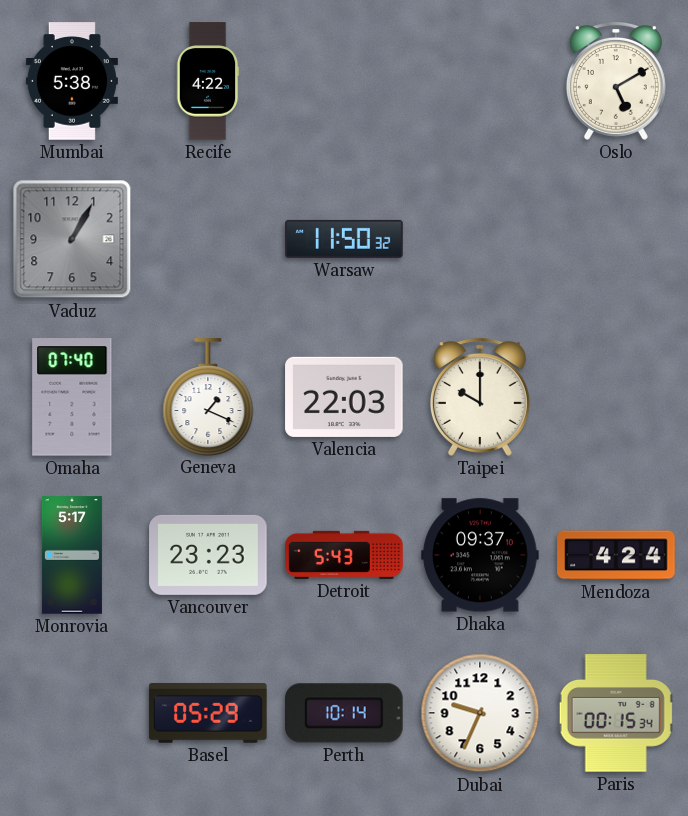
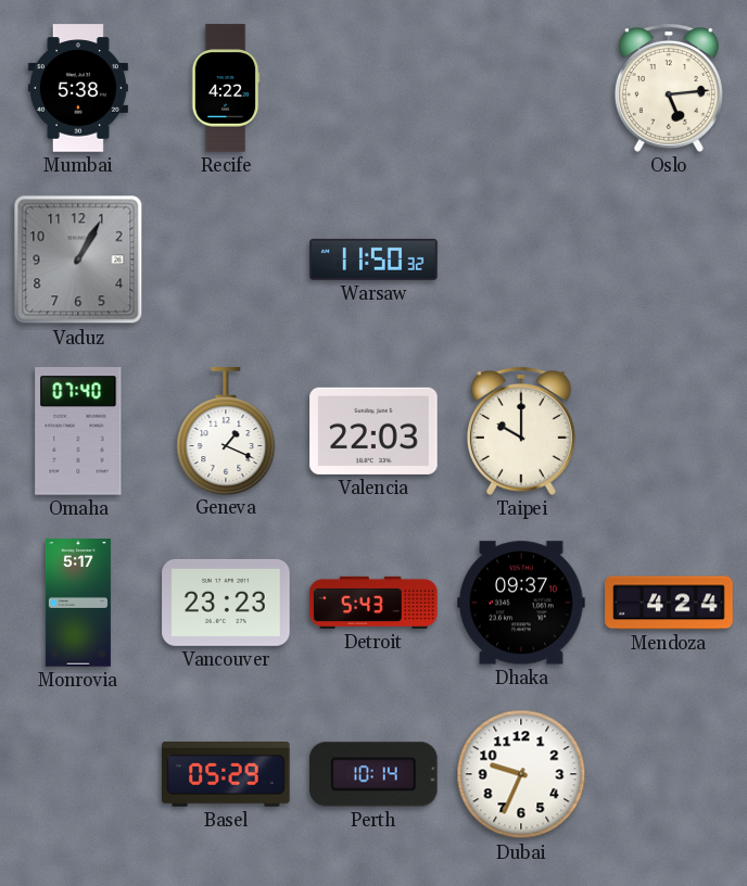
Oslo: 5:10 -> 5:14
Paris: 00:15 -> none
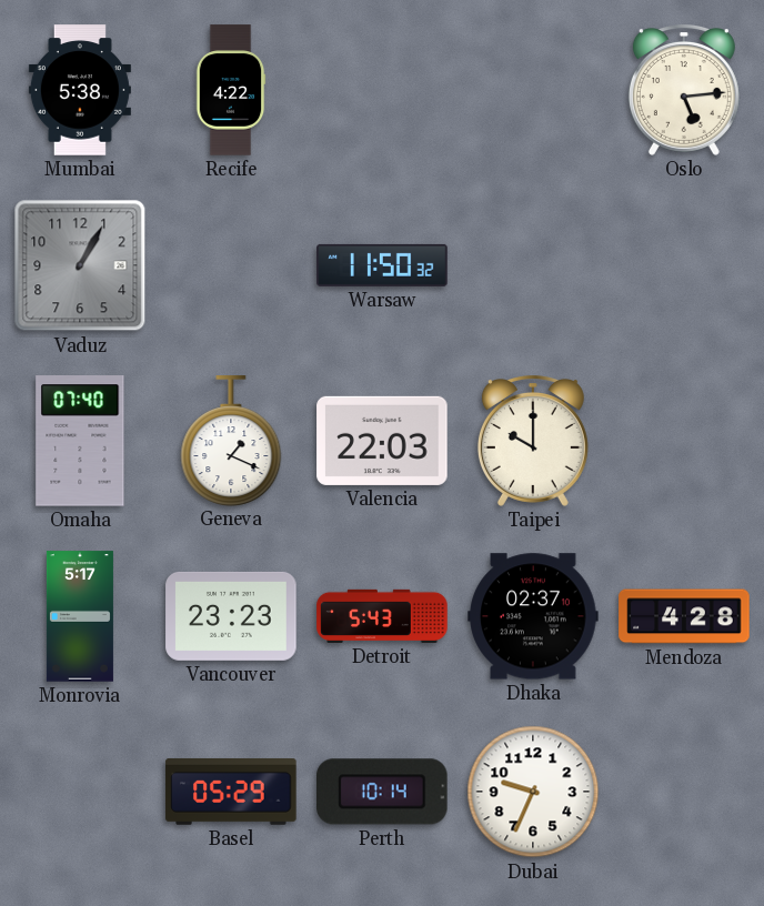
Dhaka: 09:37 -> 02:37
Mendoza: 4:24 -> 4:28
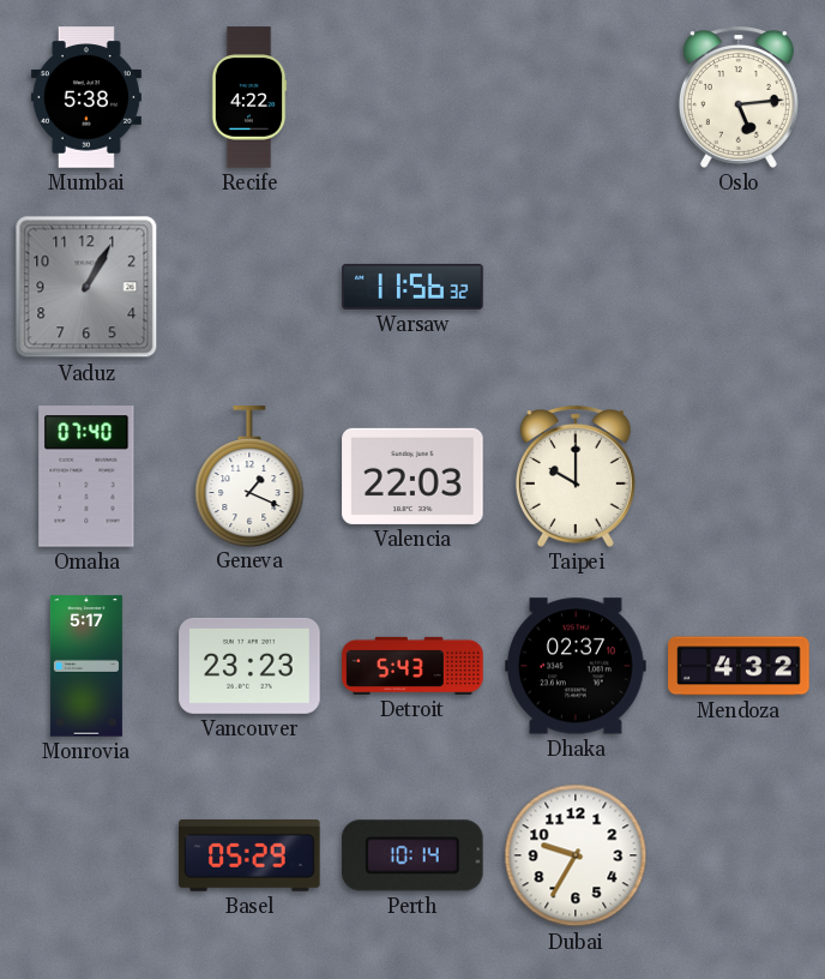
Warsaw: 11:50 -> 11:56
Mendoza: 4:28 -> 4:32
Dubai: 9:34 -> 9:35
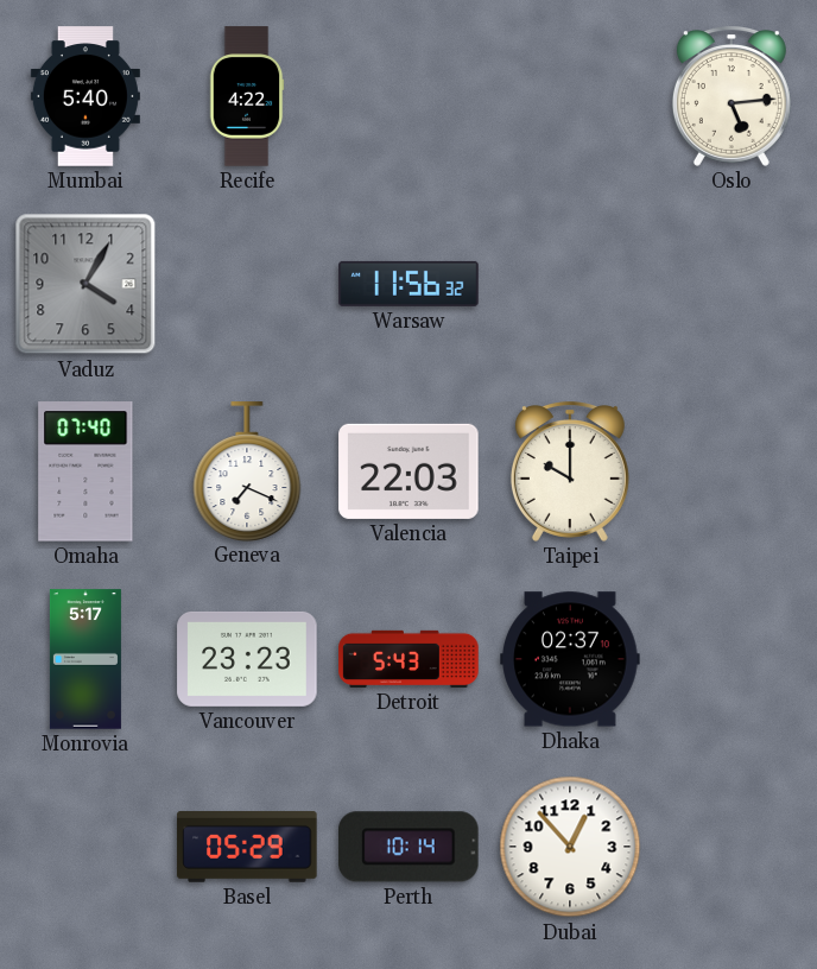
Mumbai: 5:38 -> 5:40
Vaduz: 1:05 -> 4:05
Geneva: 1:19 -> 7:19
Mendoza: 4:32 -> none
Dubai: 9:35 -> 12:53
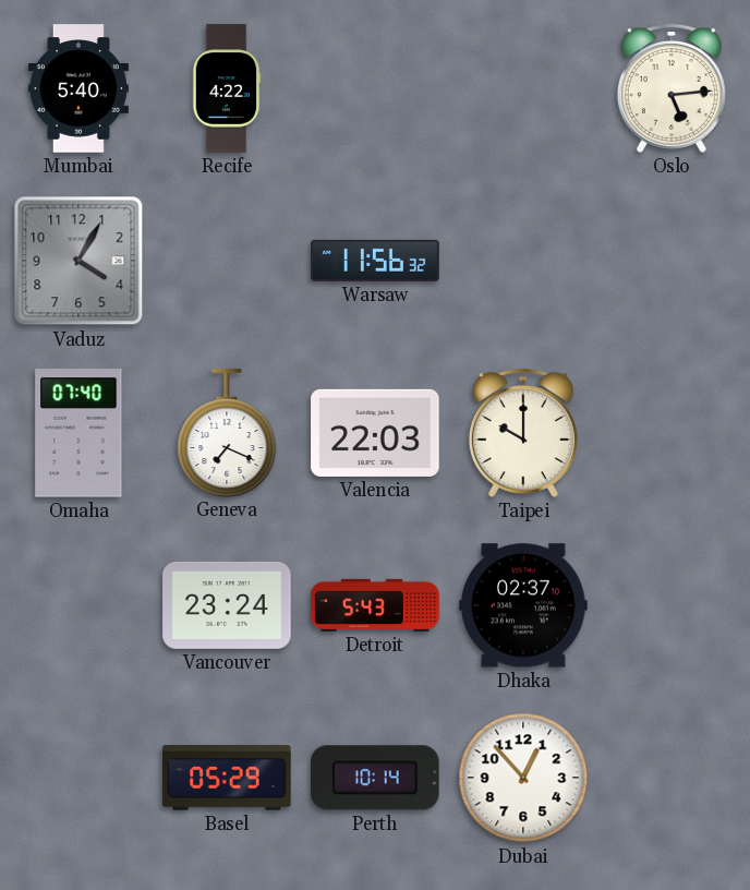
Monrovia: 5:17 -> none
Vancouver: 23:23 -> 23:24
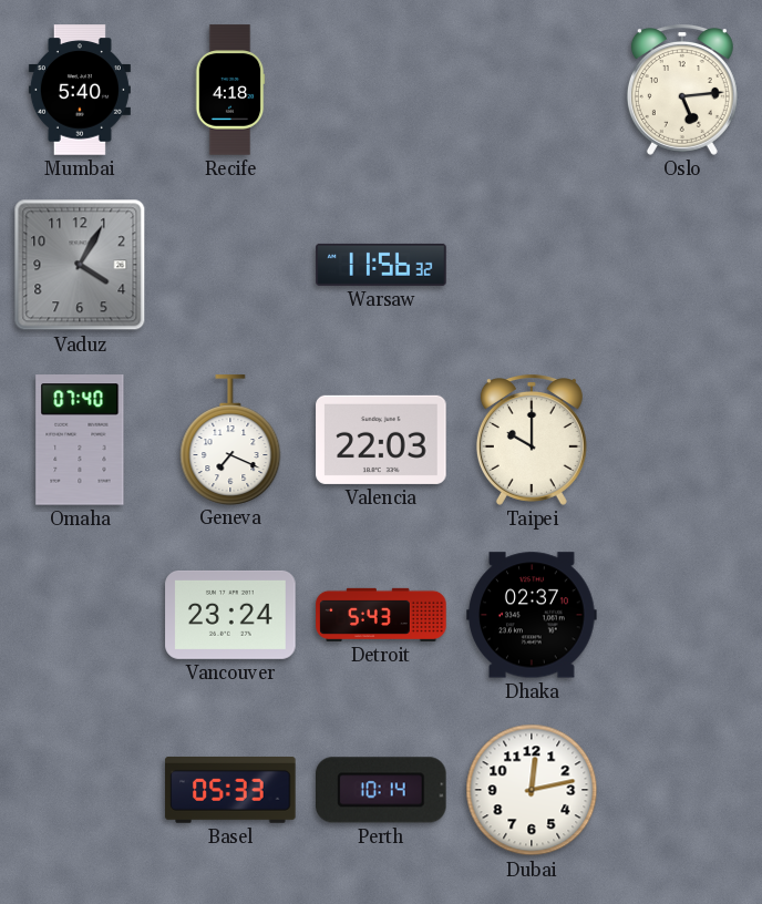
Recife: 4:22 -> 4:18
Basel: 05:29 -> 05:33
Dubai: 12:53 -> 12:13
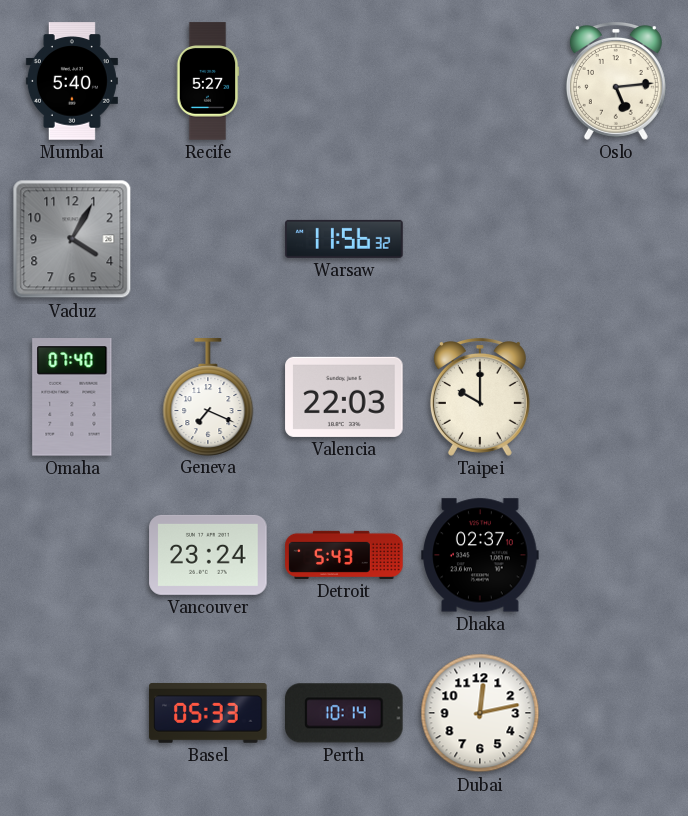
Recife: 4:18 -> 5:27
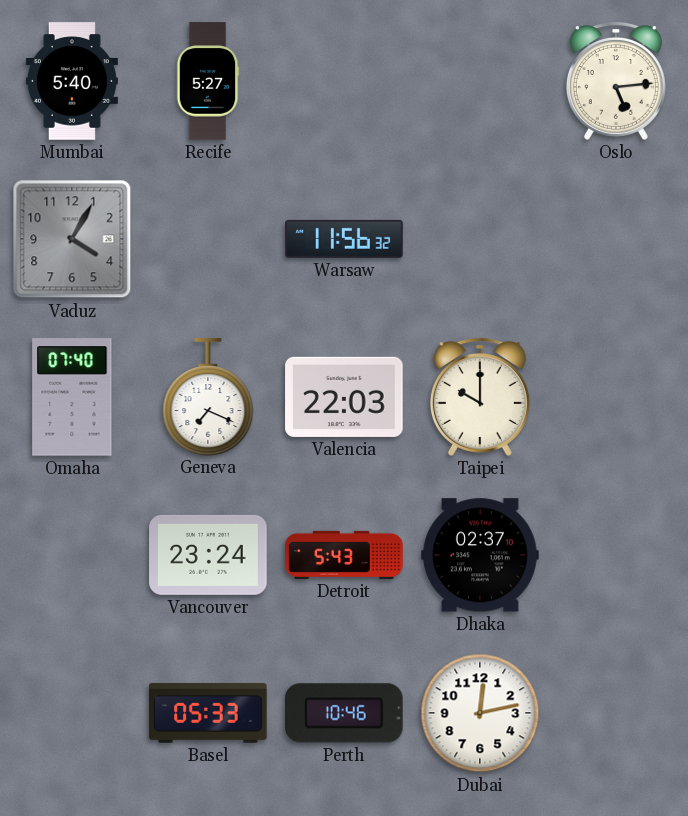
Perth: 10:14 -> 10:46
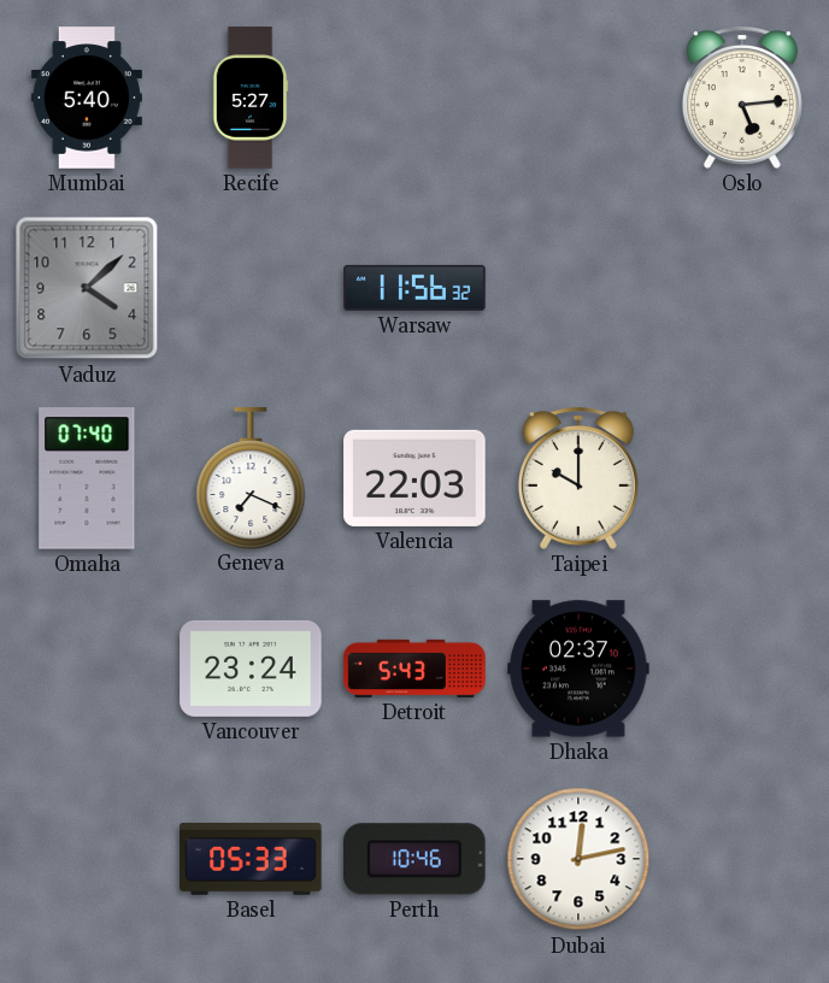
Vaduz: 4:05 -> 4:08
